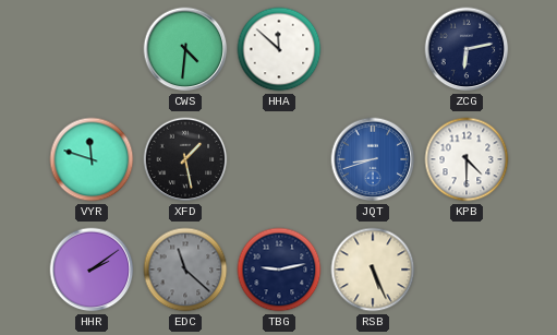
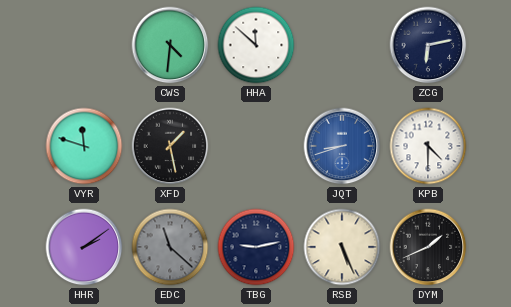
DYM: none -> 1:41
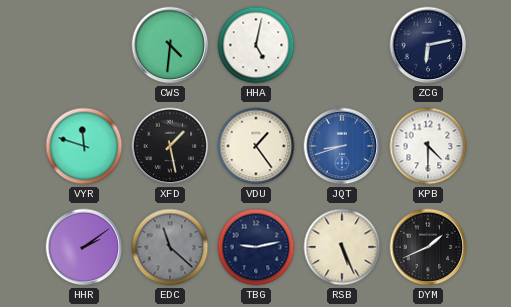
HHA: 11:52 -> 5:02
VDU: none -> 1:24
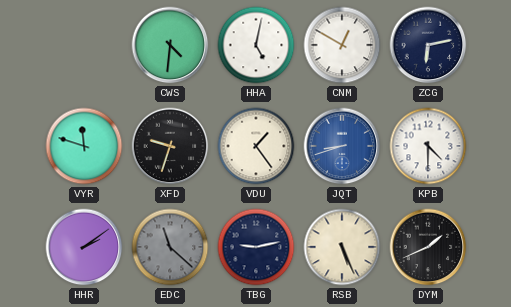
CNM: none -> 12:50
XFD: 1:28 -> 9:33
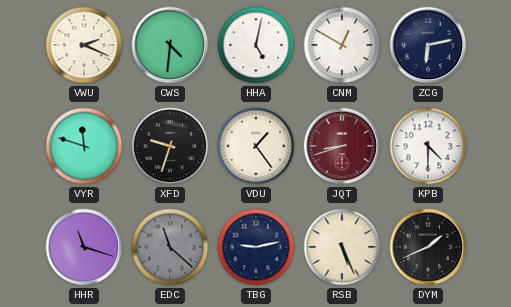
VWU: none -> 2:19
JQT dial: blue -> burgundy
HHR: 2:09 -> 11:18
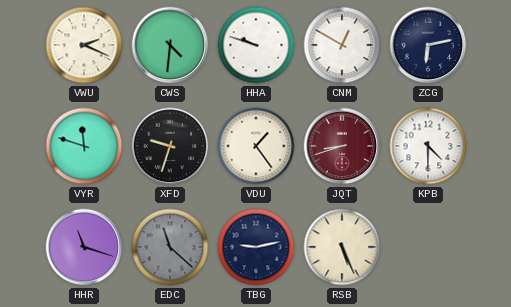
HHA: 5:02 -> 9:48
DYM: 1:41 -> none
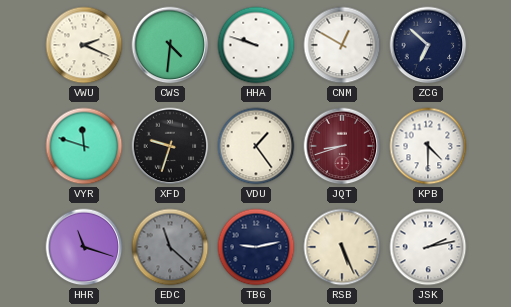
ZCG: 6:13 -> 6:52
JSK: none -> 2:13
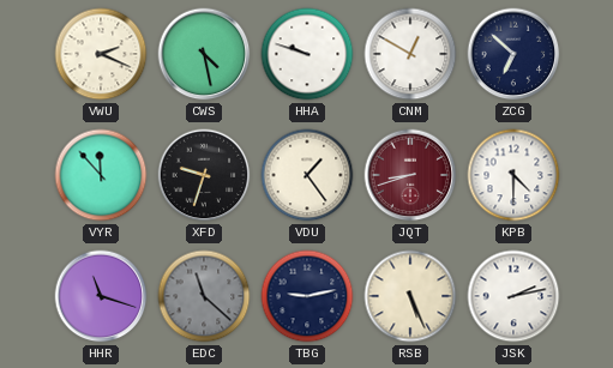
CWS: 4:31 -> 4:28
VYR: 11:48 -> 11:53
